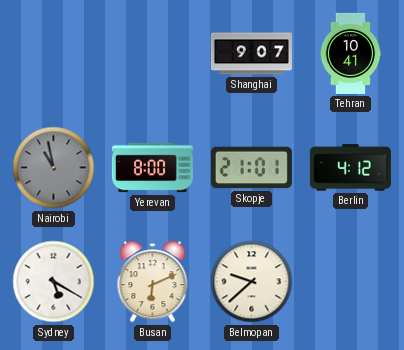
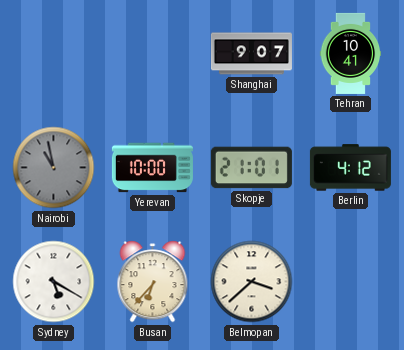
Yerevan: 8:00 -> 10:00
Busan: 6:11 -> 6:37
Belmopan: 9:38 -> 3:38
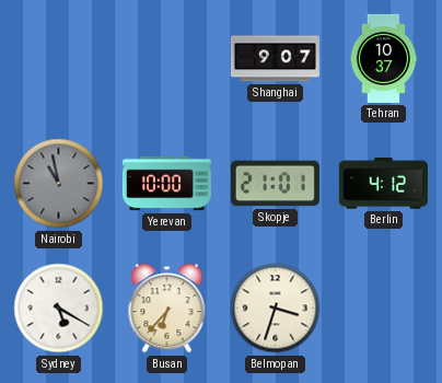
Tehran: 10:41 -> 10:37
Belmopan: 3:38 -> 3:33
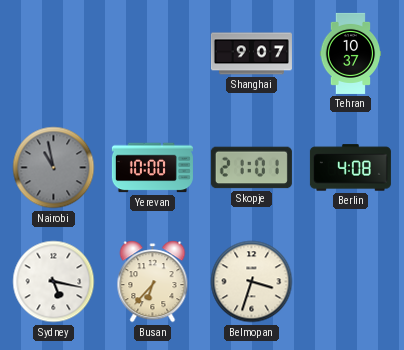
Berlin: 4:12 -> 4:08
Sydney: 5:20 -> 5:17
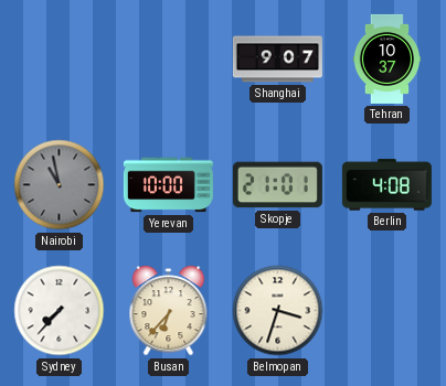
Sydney: 5:17 -> 7:37
